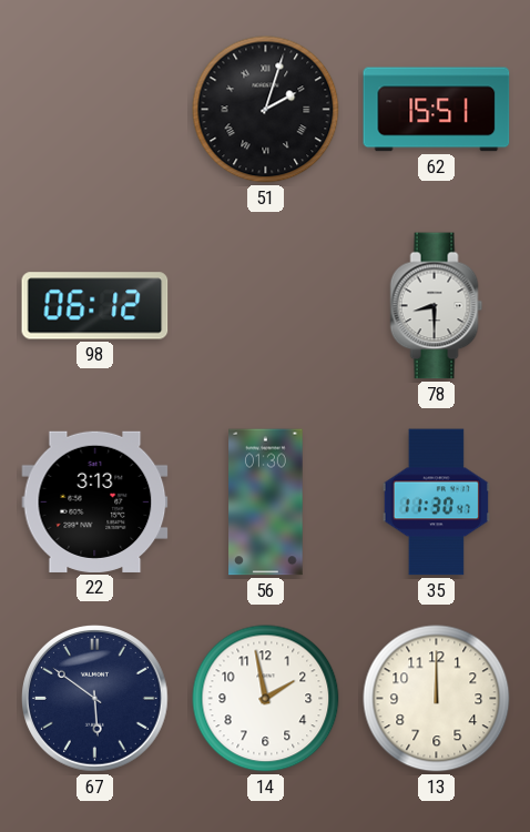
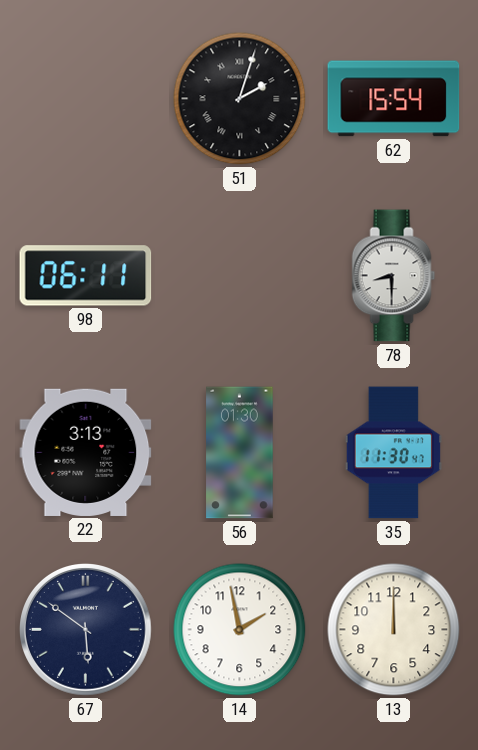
62: 15:51 -> 15:54
98: 06:12 -> 06:11
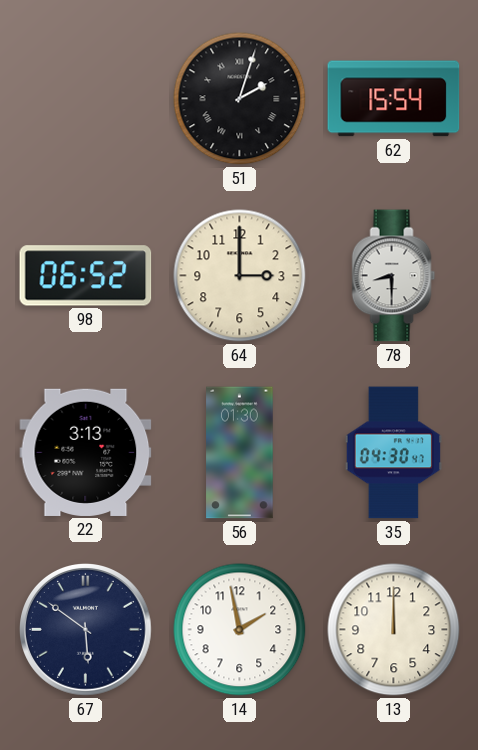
98: 06:11 -> 06:52
64: none -> 3:00
35: 11:30 -> 04:30
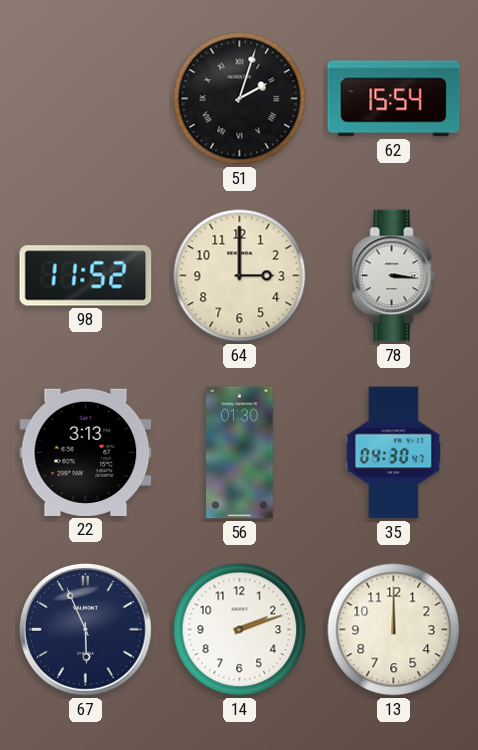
98: 06:52 -> 11:52
78: 8:30 -> 3:16
67: 5:51 -> 5:56
14: 1:58 -> 2:12
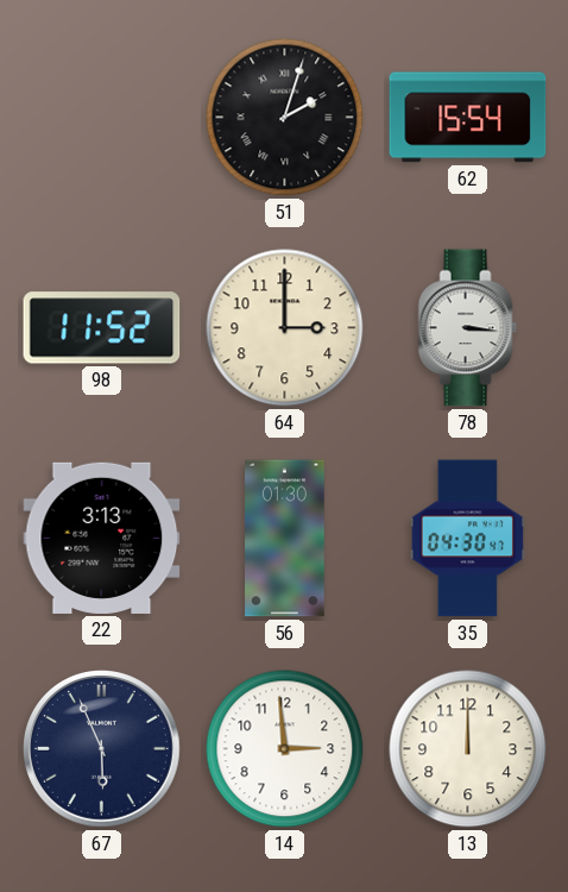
14: 2:12 -> 2:59
